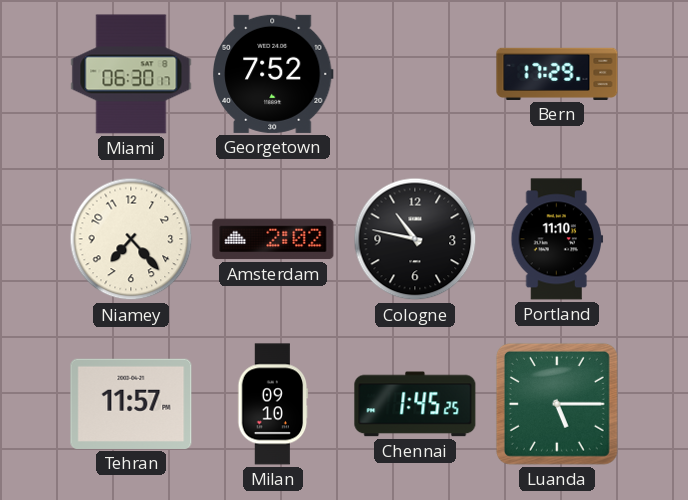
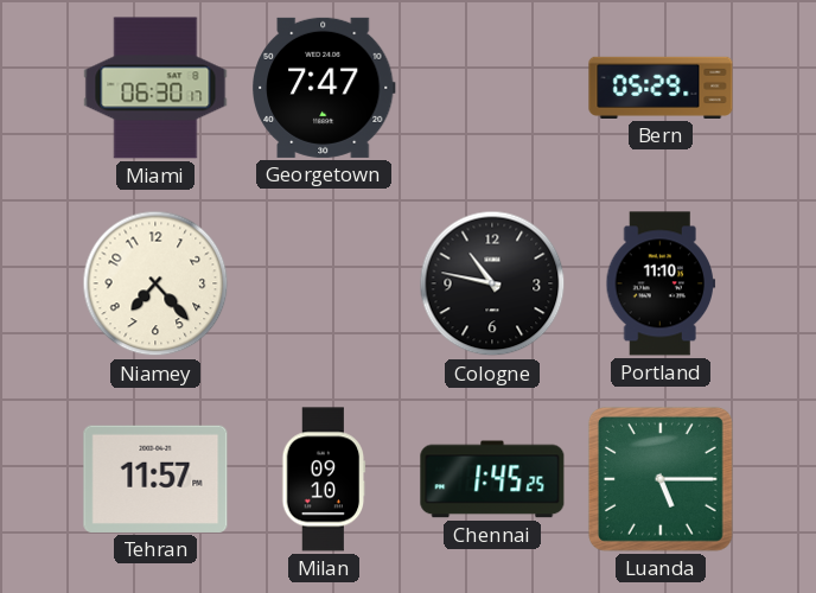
Georgetown: 7:52 -> 7:47
Bern: 17:29 -> 05:29
Amsterdam: 2:02 -> none
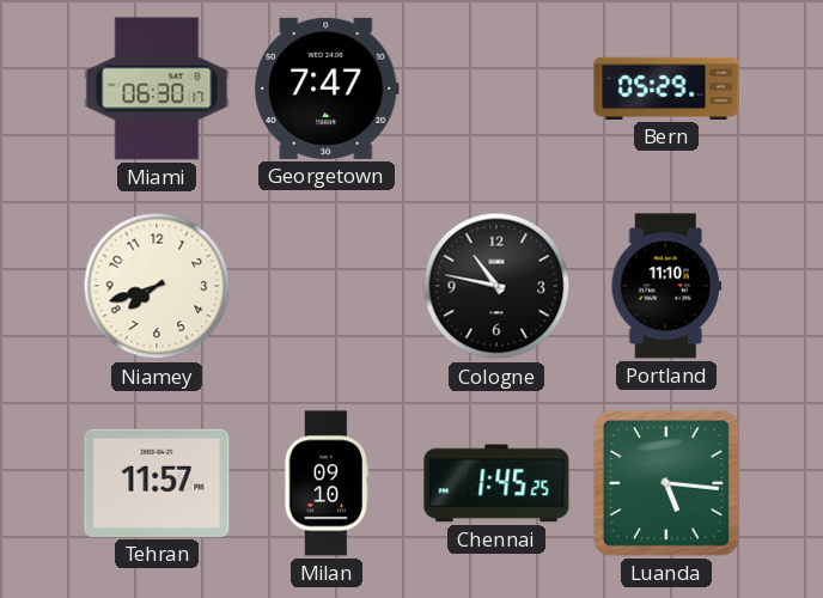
Niamey: 7:23 -> 7:42
Luanda: 5:15 -> 5:16
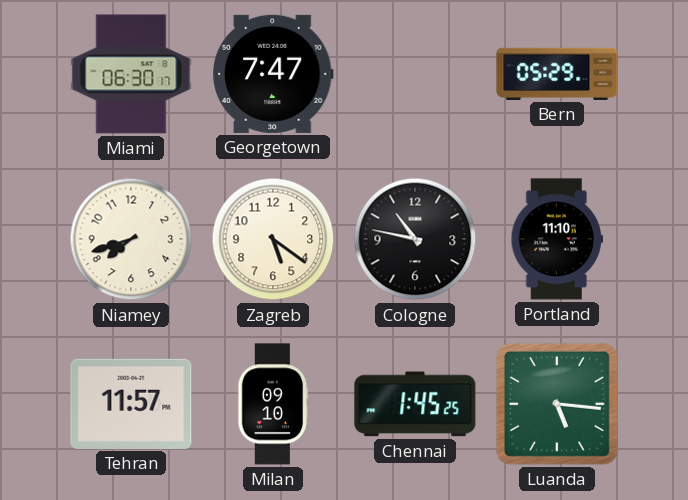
Zagreb: none -> 5:21
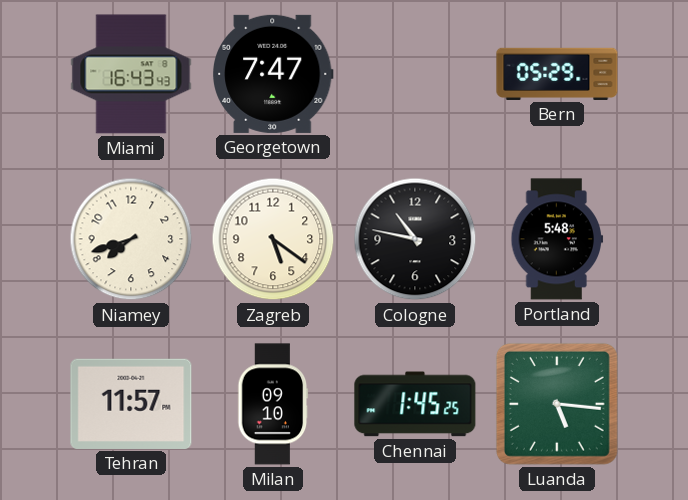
Miami: 06:30 -> 16:43
Portland: 11:10 -> 5:48
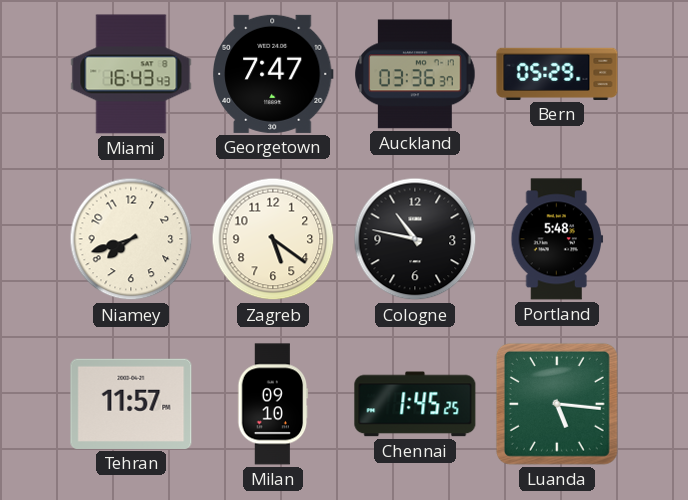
Auckland: none -> 03:36
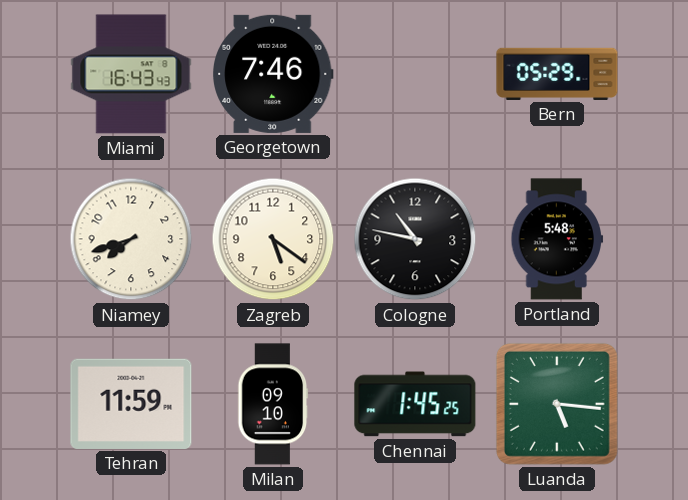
Georgetown: 7:47 -> 7:46
Auckland: 03:36 -> none
Tehran: 11:57 -> 11:59
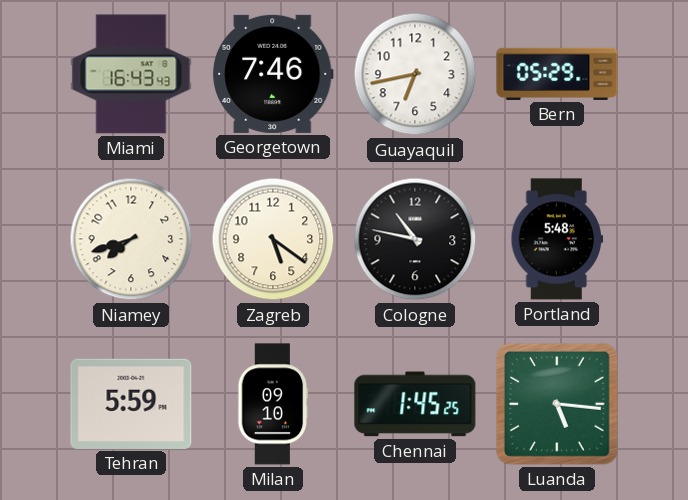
Guayaquil: none -> 6:43
Tehran: 11:59 -> 5:59
